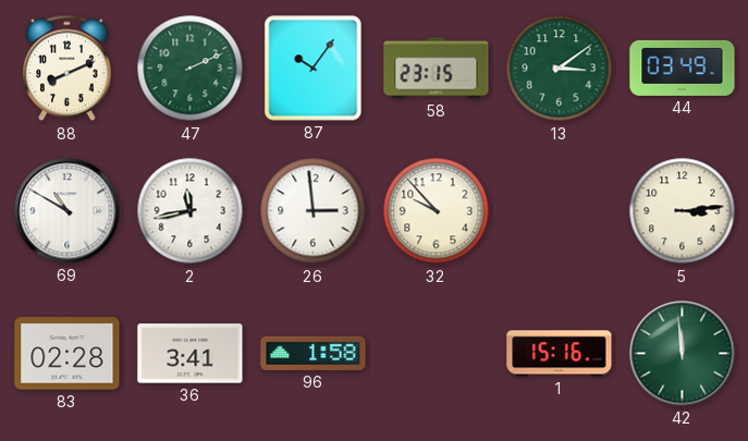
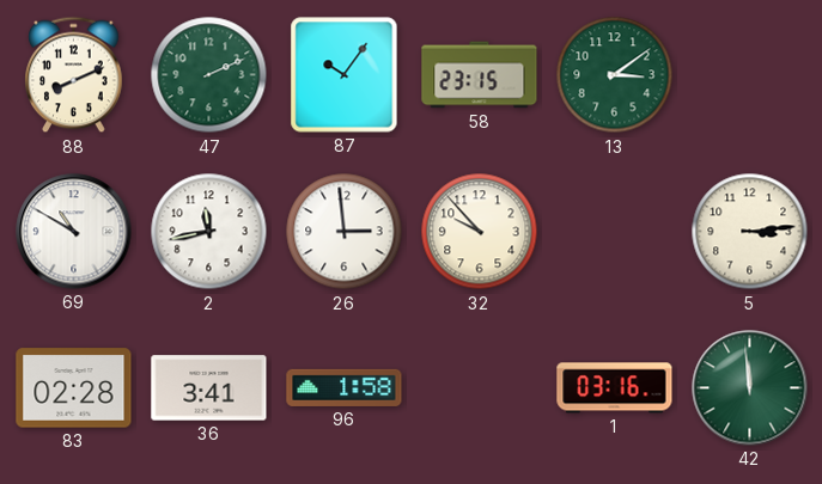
44: 03:49 -> none
1: 15:16 -> 03:16
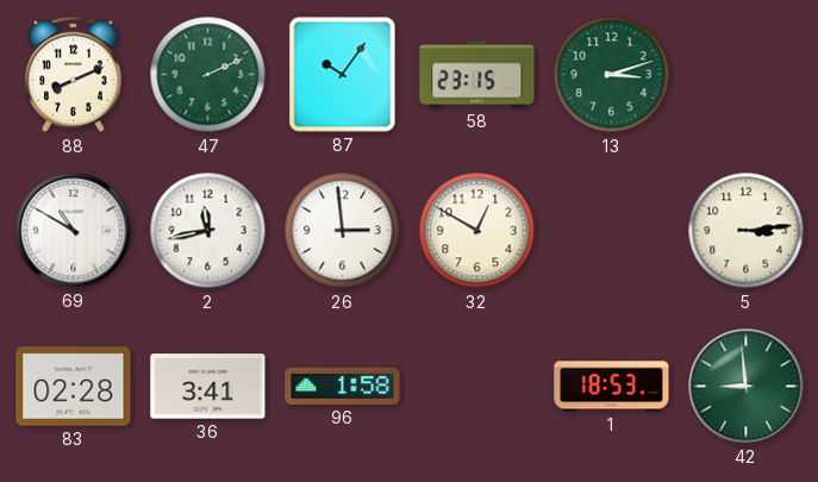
13: 3:09 -> 3:12
32: 9:53 -> 12:50
1: 03:16 -> 18:53
42: 11:59 -> 8:59
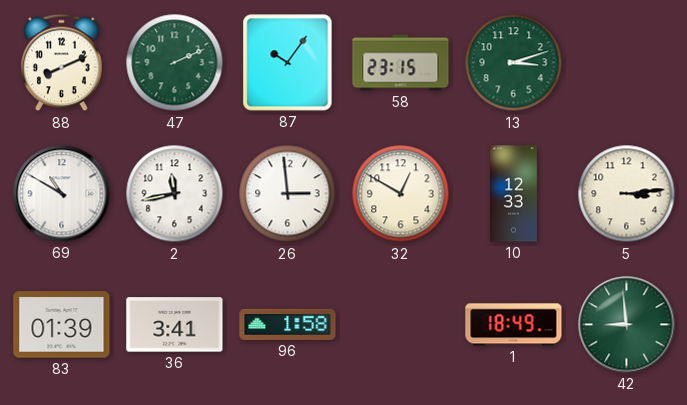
10: none -> 12:33
83: 02:28 -> 01:39
1: 18:53 -> 18:49
